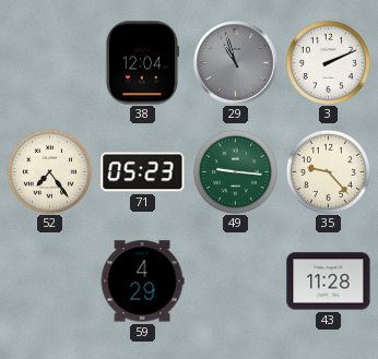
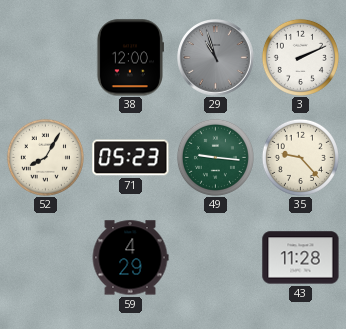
38: 12:04 -> 12:00
52: 7:24 -> 8:05
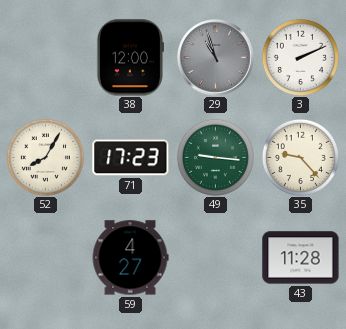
71: 05:23 -> 17:23
59: 4:29 -> 4:27
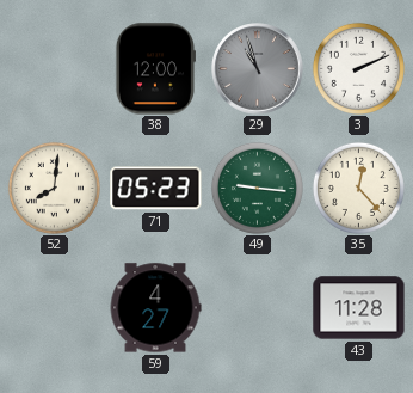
52: 8:05 -> 8:01
71: 17:23 -> 05:23
35: 9:23 -> 12:23
